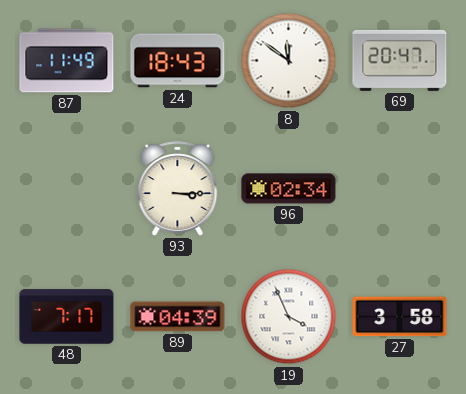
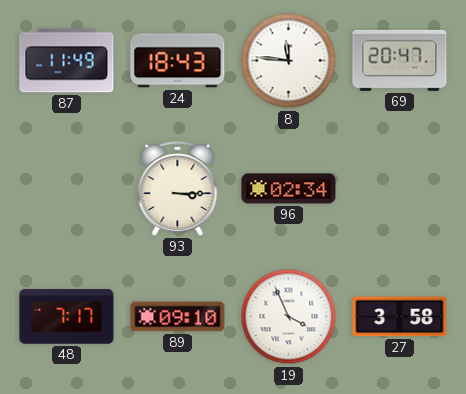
8: 11:51 -> 11:46
89: 04:39 -> 09:10
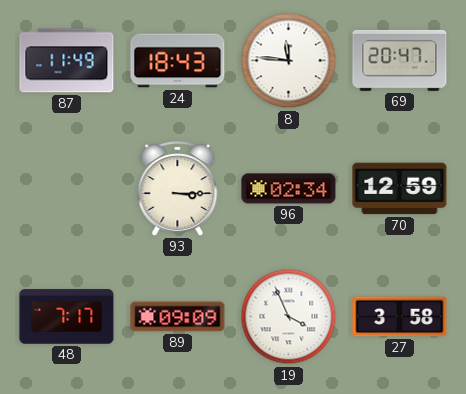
70: none -> 12:59
89: 09:10 -> 09:09
